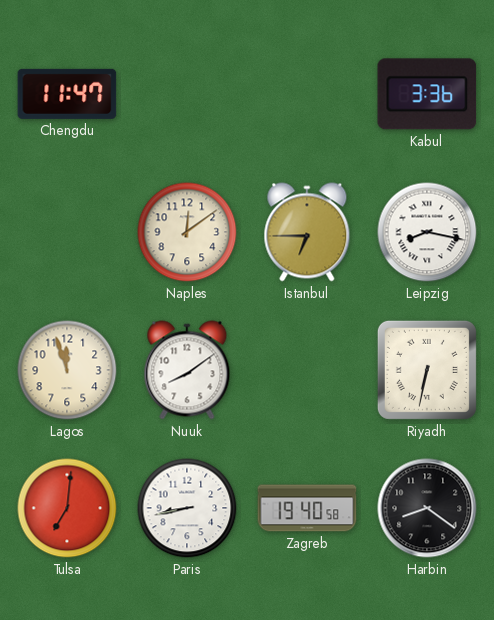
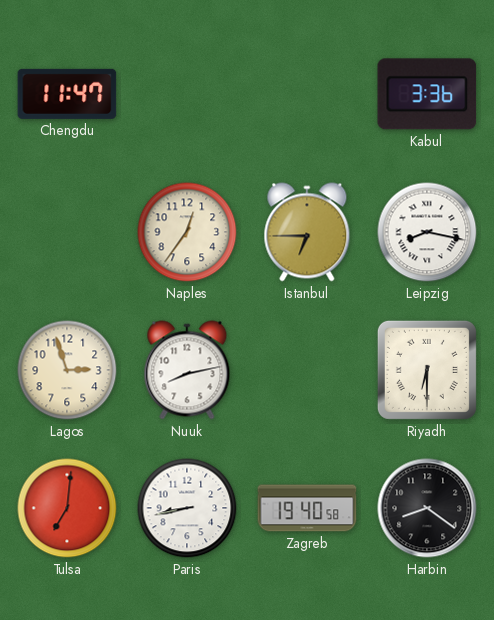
Naples: 12:09 -> 12:36
Lagos: 11:57 -> 2:57
Nuuk: 8:09 -> 8:13
Riyadh: 6:32 -> 6:30
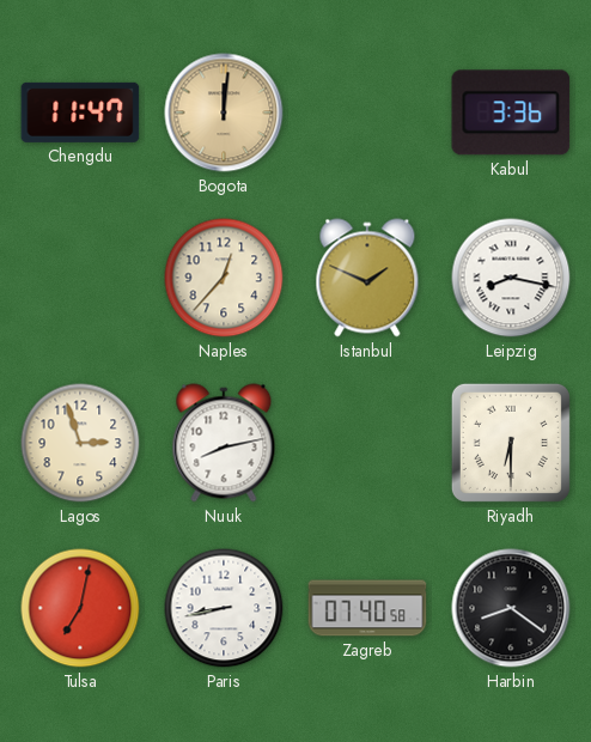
Bogota: none -> 12:01
Naples: 12:36 -> 12:37
Istanbul: 6:45 -> 1:49
Tulsa: 7:01 -> 7:02
Zagreb: 19:40 -> 07:40
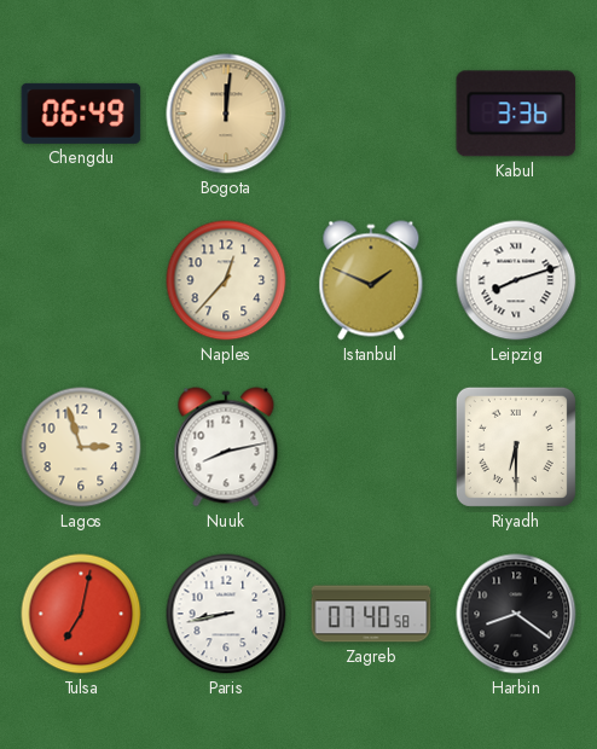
Chengdu: 11:47 -> 06:49
Leipzig: 8:17 -> 8:12
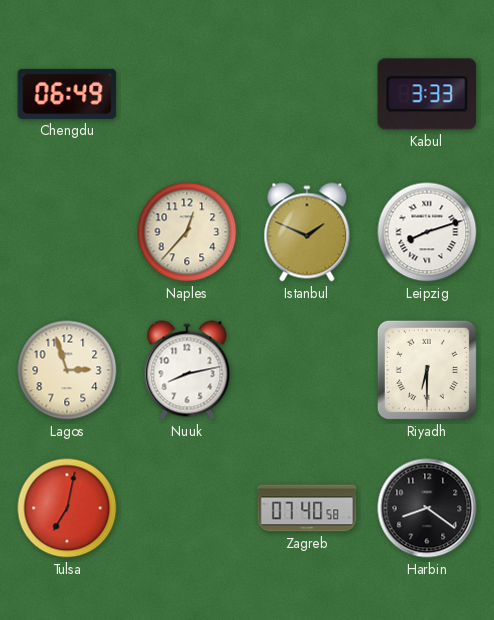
Bogota: 12:01 -> none
Kabul: 3:36 -> 3:33
Paris: 8:43 -> none
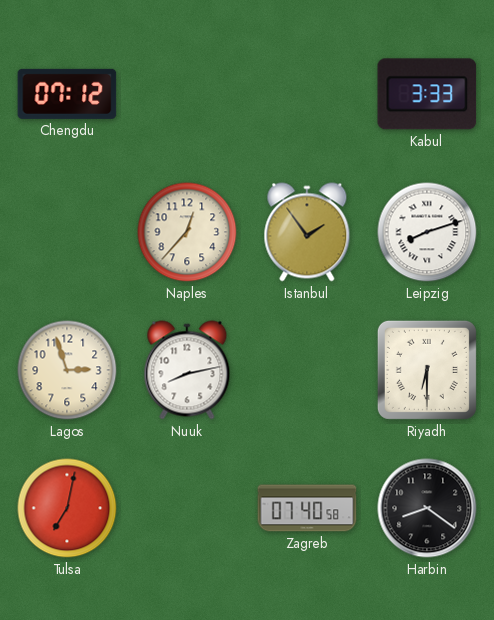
Chengdu: 06:49 -> 07:12
Istanbul: 1:49 -> 1:54
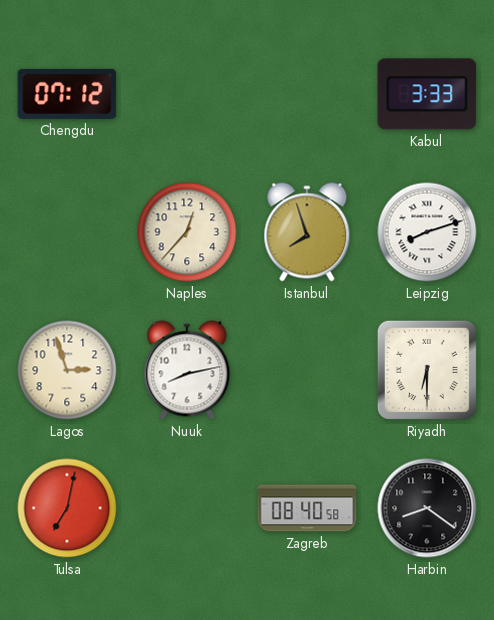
Istanbul: 1:54 -> 7:57
Zagreb: 07:40 -> 08:40
